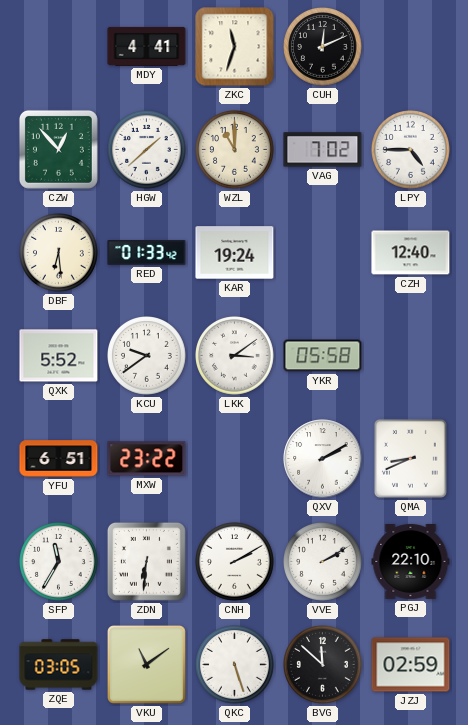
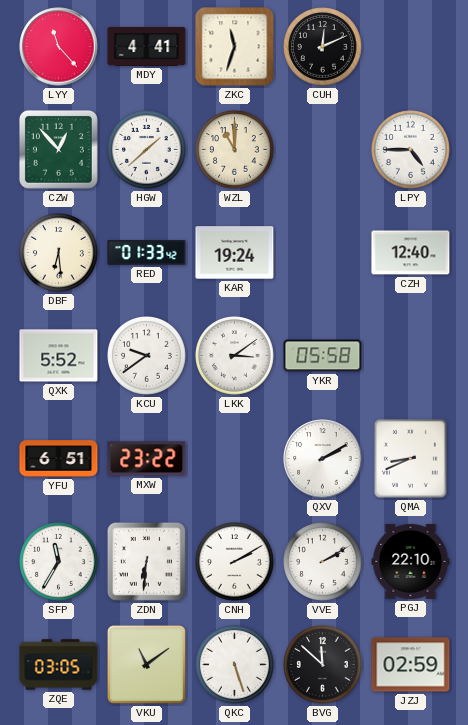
LYY: none -> 11:23
VAG: 7:02 -> none
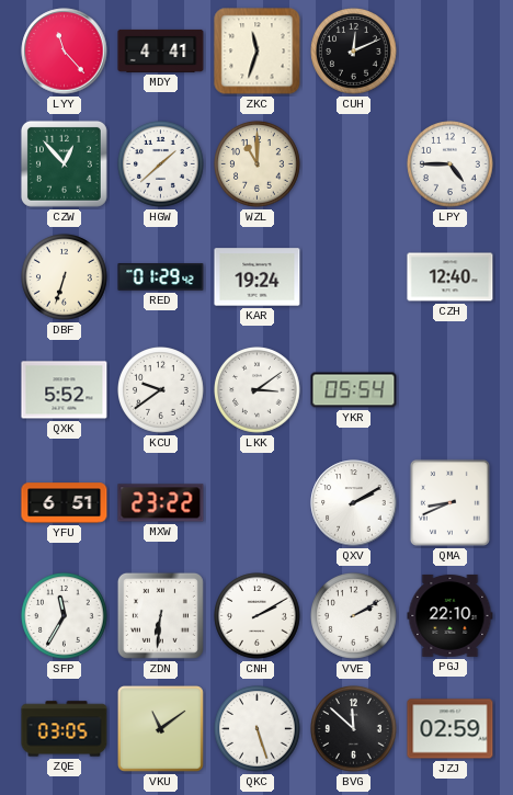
DBF: 6:29 -> 6:33
RED: 01:33 -> 01:29
YKR: 05:58 -> 05:54
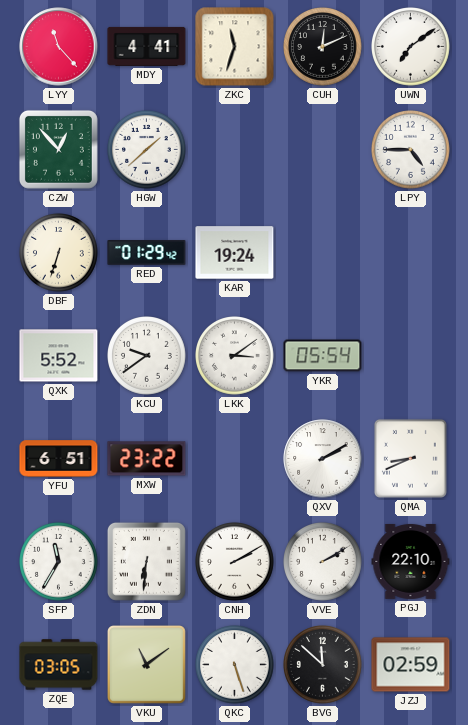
UWN: none -> 7:09
WZL: 11:00 -> none
CZH: 12:40 -> none
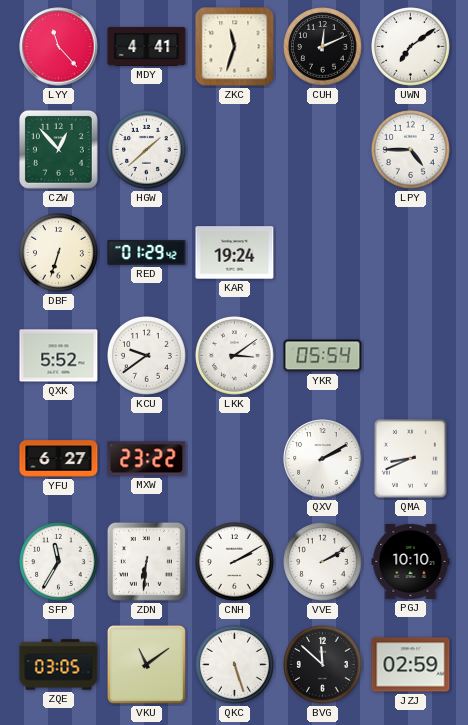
YFU: 6:51 -> 6:27
PGJ: 22:10 -> 10:10
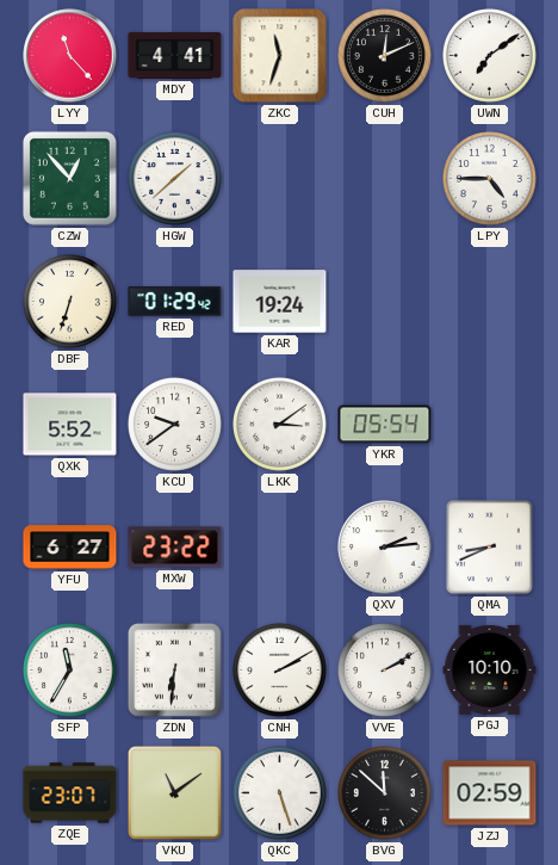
QXV: 2:10 -> 2:14
ZQE: 03:05 -> 23:07
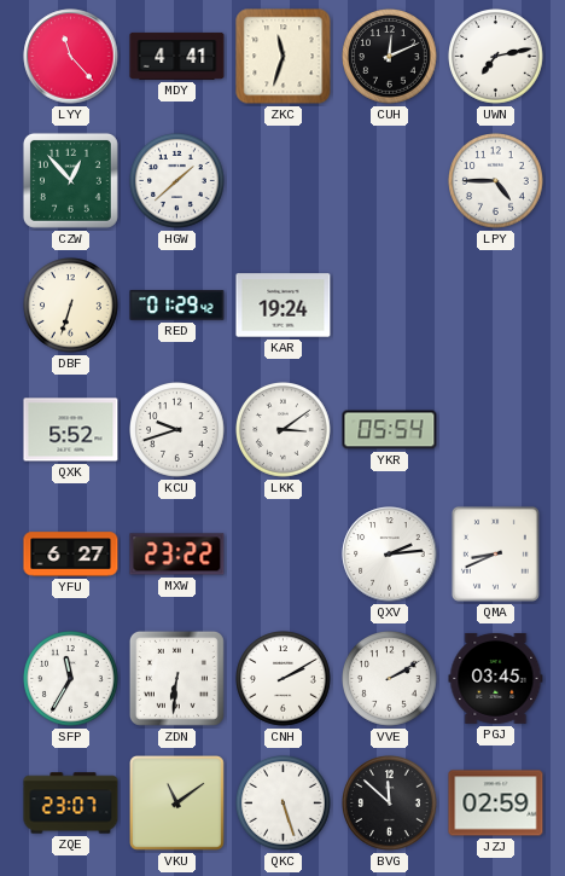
UWN: 7:09 -> 7:13
KCU: 9:39 -> 9:42
PGJ: 10:10 -> 03:45
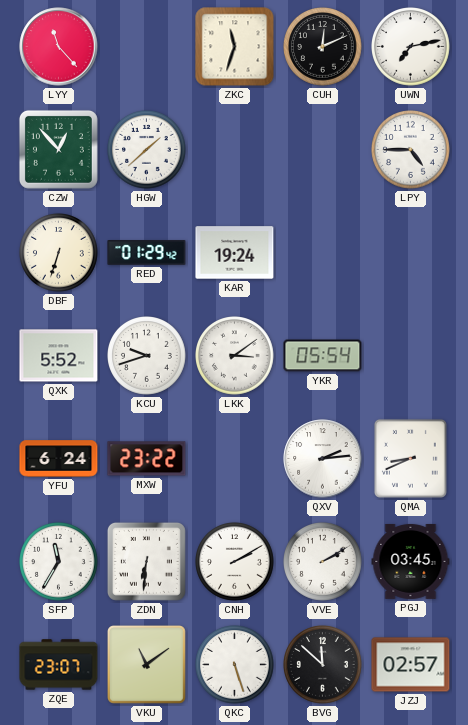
MDY: 4:41 -> none
YFU: 6:27 -> 6:24
JZJ: 02:59 -> 02:57
